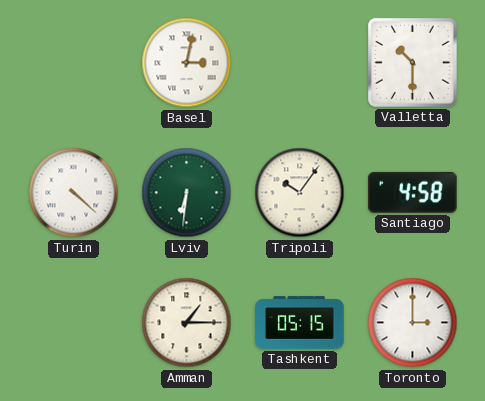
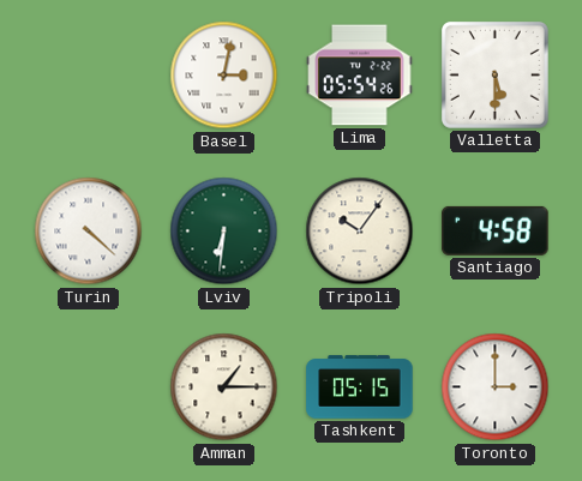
Lima: none -> 05:54
Valletta: 10:30 -> 5:30
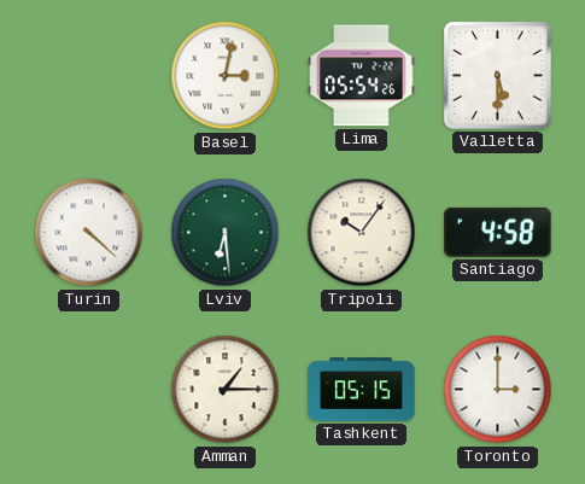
Lviv: 6:31 -> 6:29
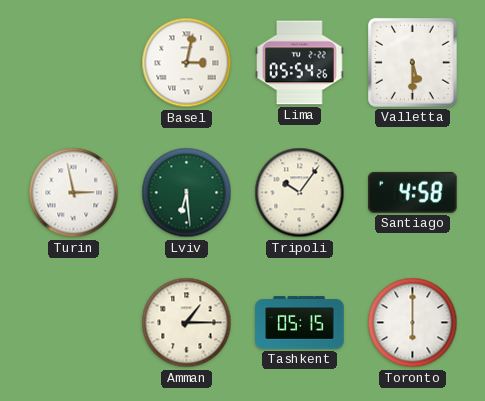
Turin: 4:22 -> 2:58
Toronto: 3:00 -> 6:00
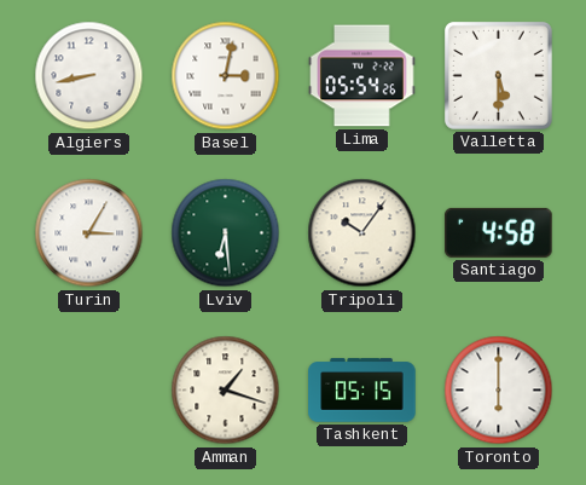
Algiers: none -> 8:43
Turin: 2:58 -> 3:05
Amman: 1:15 -> 1:18
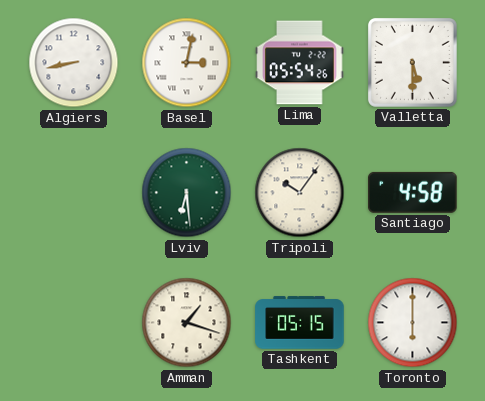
Turin: 3:05 -> none
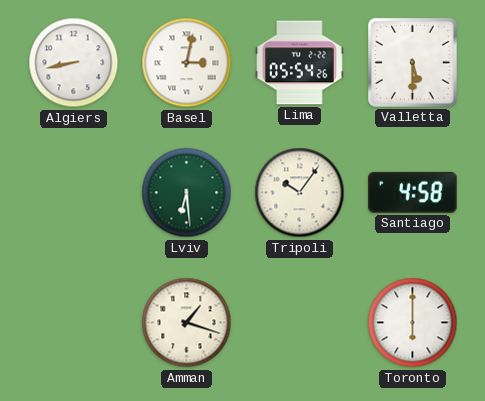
Tashkent: 05:15 -> none
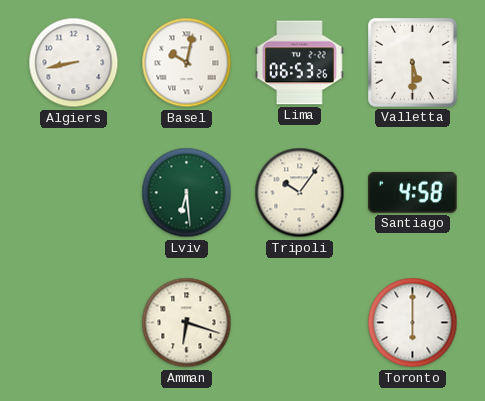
Basel: 3:02 -> 10:02
Lima: 05:54 -> 06:53
Amman: 1:18 -> 6:18
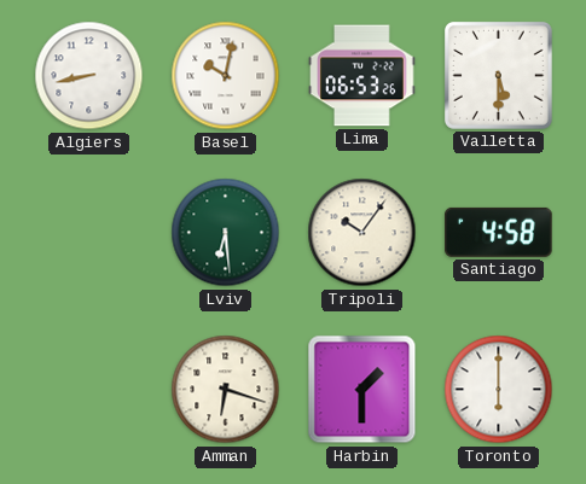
Harbin: none -> 1:30
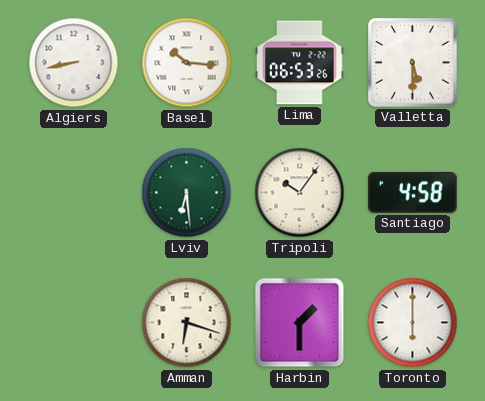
Basel: 10:02 -> 10:16
